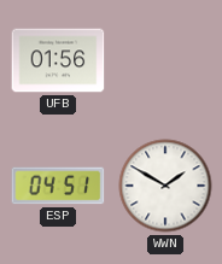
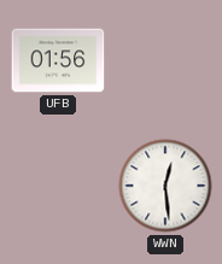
ESP: 04:51 -> none
WWN: 1:50 -> 12:29
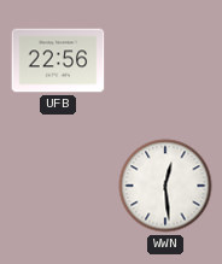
UFB: 01:56 -> 22:56
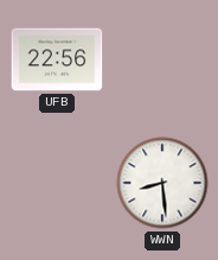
WWN: 12:29 -> 8:29
